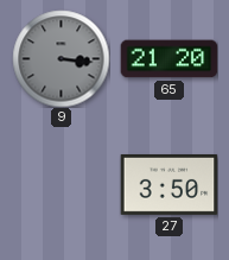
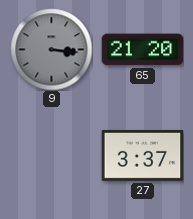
27: 3:50 -> 3:37
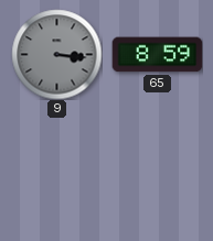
65: 21:20 -> 8:59
27: 3:37 -> none
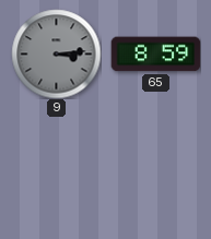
9: 3:16 -> 3:14
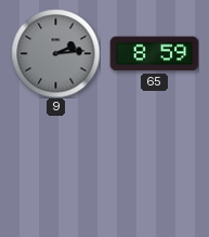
9: 3:14 -> 2:14
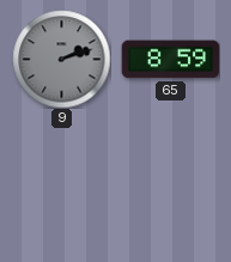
9: 2:14 -> 2:12
